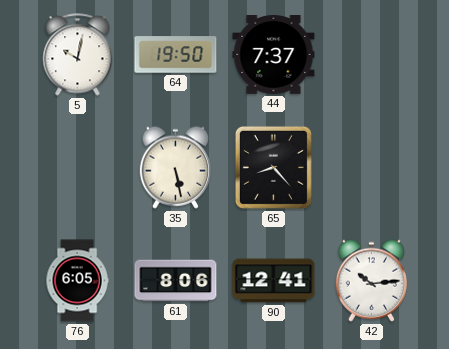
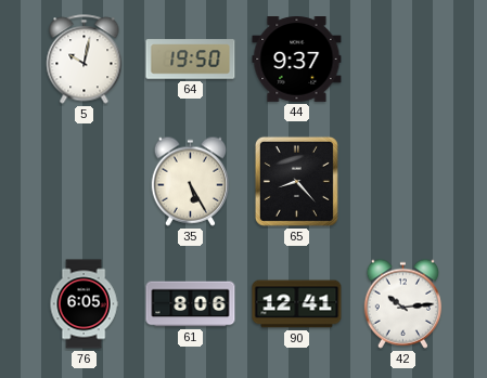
44: 7:37 -> 9:37
35: 5:28 -> 5:25
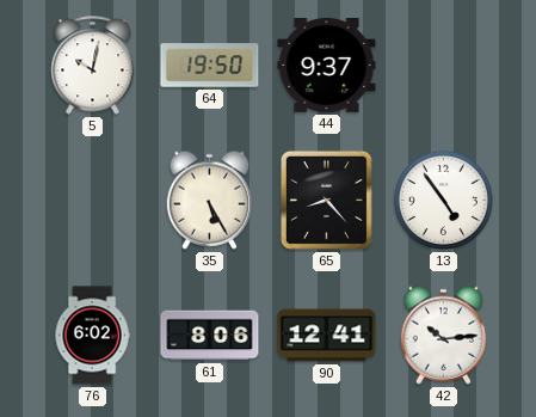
13: none -> 4:54
76: 6:05 -> 6:02
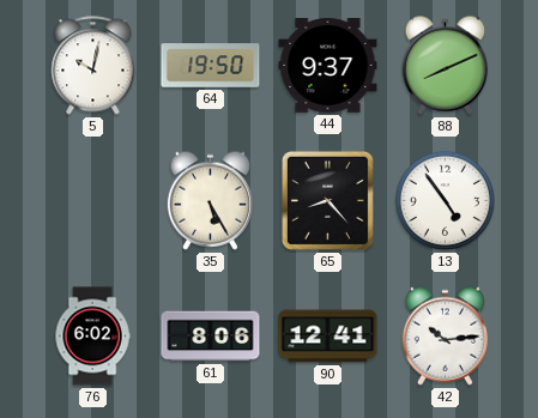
88: none -> 8:11
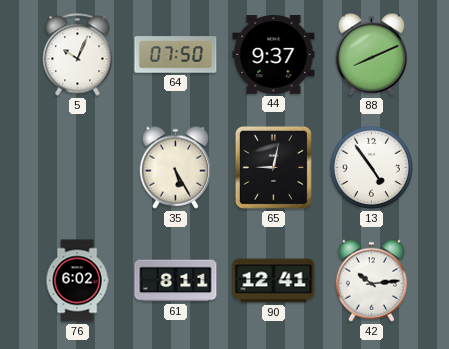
5: 10:02 -> 10:04
64: 19:50 -> 07:50
65: 8:23 -> 9:02
61: 8:06 -> 8:11
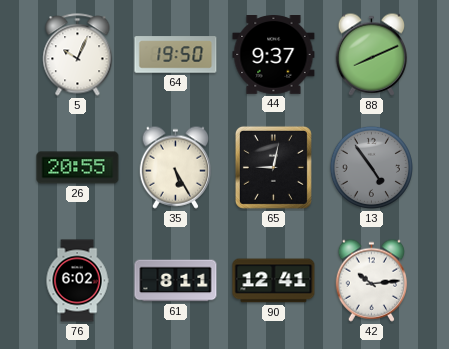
64: 07:50 -> 19:50
26: none -> 20:55
13 dial: white -> grey
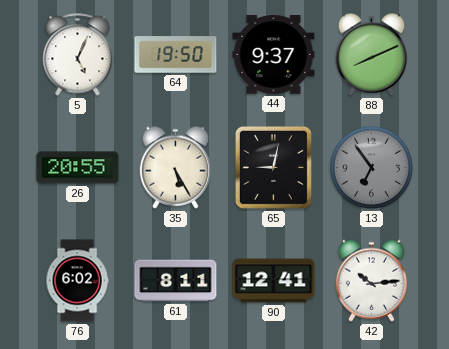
5: 10:04 -> 5:04
13: 4:54 -> 6:54
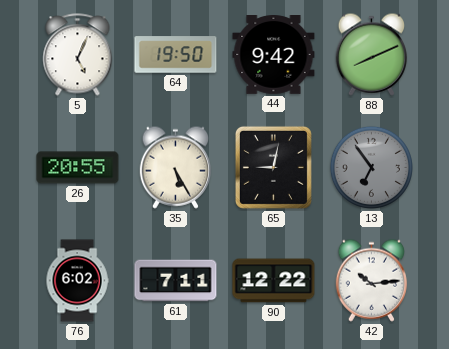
44: 9:37 -> 9:42
61: 8:11 -> 7:11
90: 12:41 -> 12:22
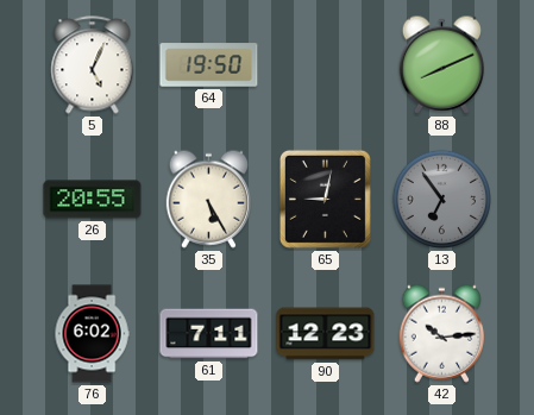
44: 9:42 -> none
90: 12:22 -> 12:23
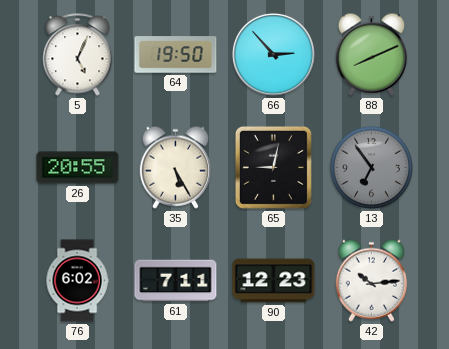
66: none -> 2:53
